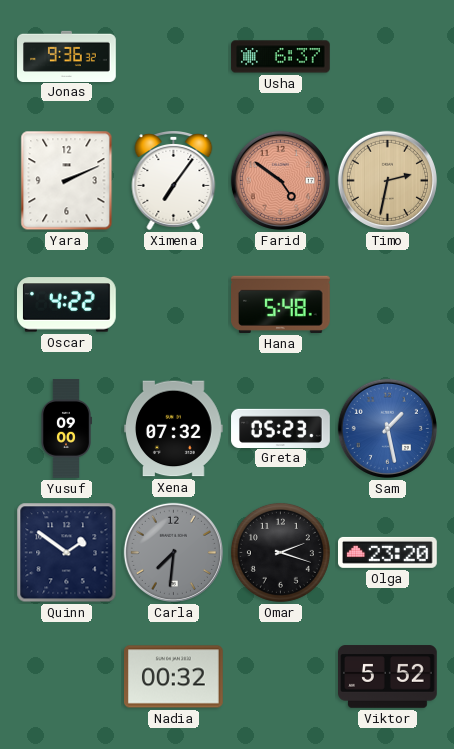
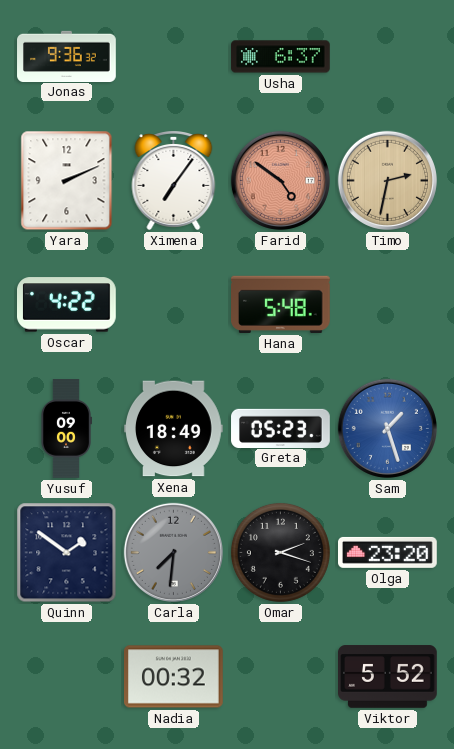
Xena: 07:32 -> 18:49
Sam: 1:28 -> 1:27
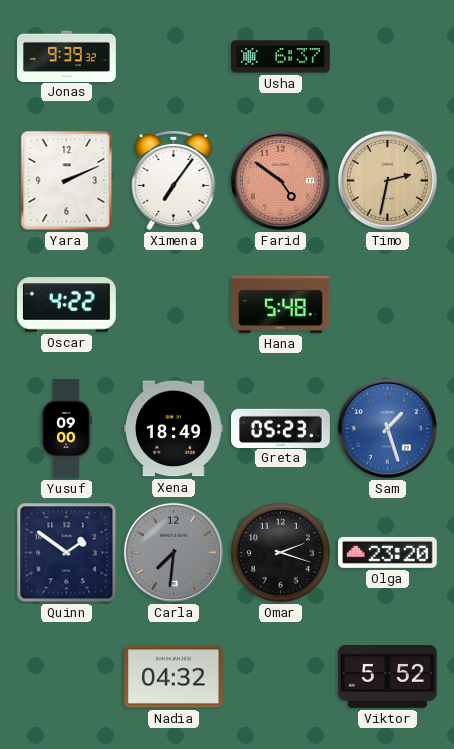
Jonas: 9:36 -> 9:39
Nadia: 00:32 -> 04:32
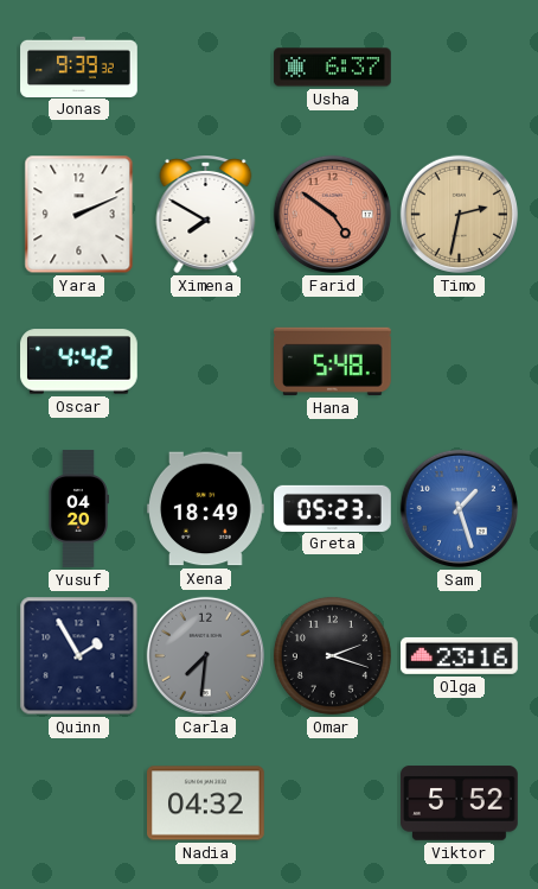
Ximena: 7:06 -> 7:50
Oscar: 4:22 -> 4:42
Yusuf: 09:00 -> 04:20
Quinn: 1:51 -> 1:55
Olga: 23:20 -> 23:16
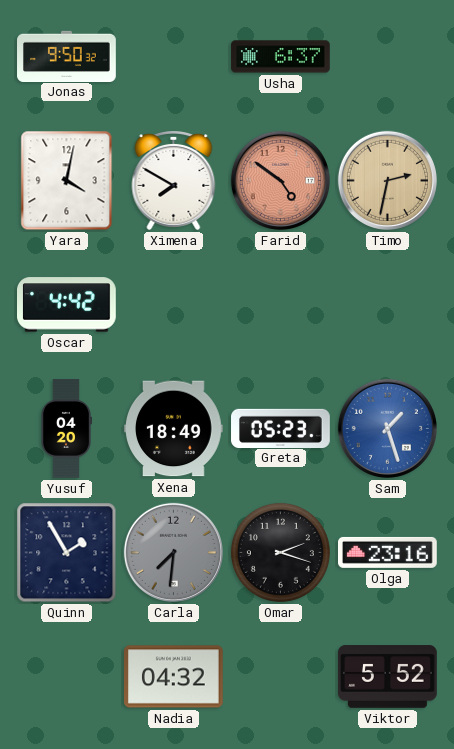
Jonas: 9:39 -> 9:50
Yara: 2:11 -> 4:02
Hana: 5:48 -> none
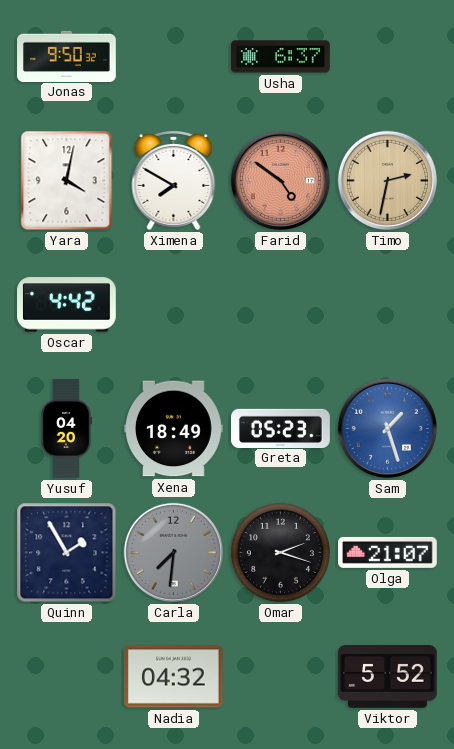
Olga: 23:16 -> 21:07
